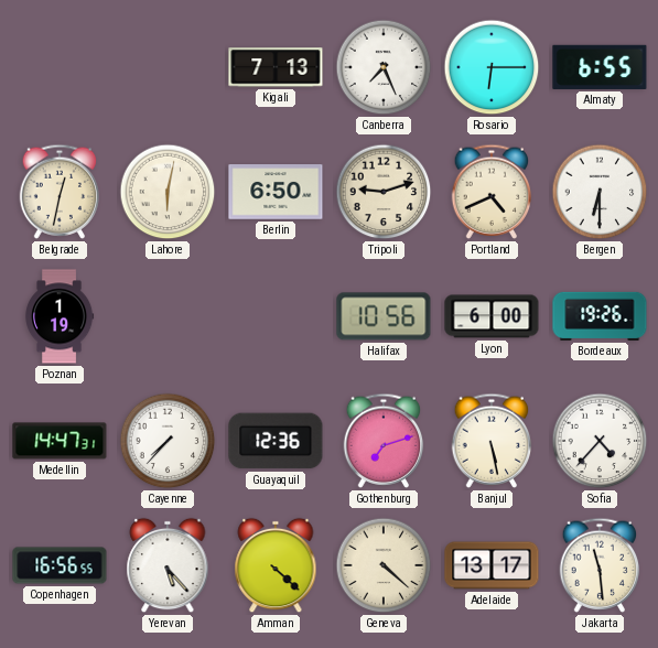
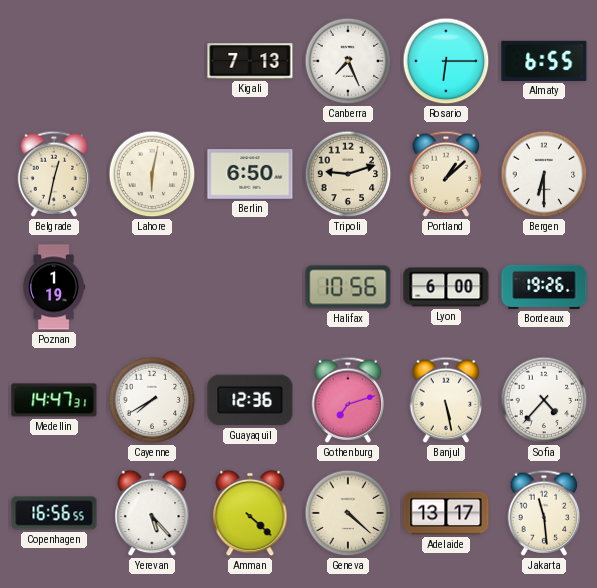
Portland: 4:41 -> 1:08
Cayenne: 7:37 -> 7:40
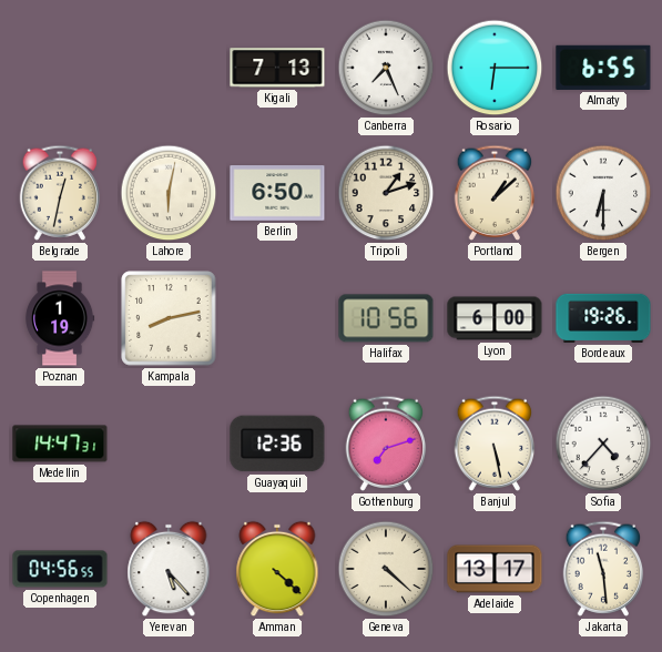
Tripoli: 9:12 -> 1:12
Kampala: none -> 8:13
Cayenne: 7:40 -> none
Copenhagen: 16:56 -> 04:56
